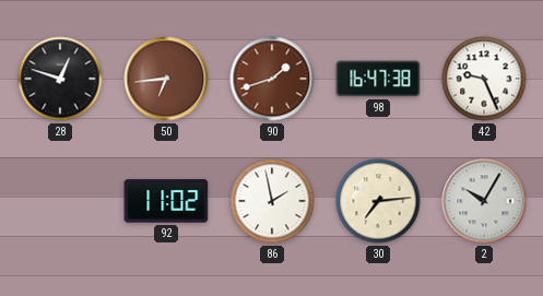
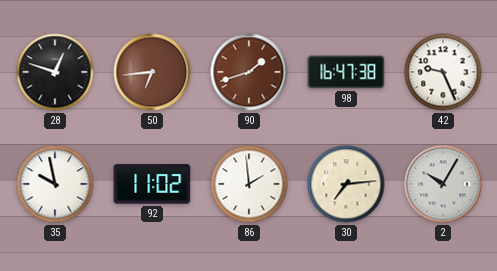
35: none -> 9:58
86: 1:58 -> 1:59
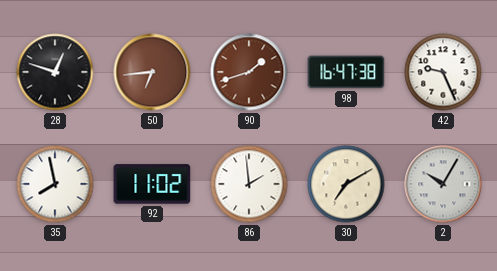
35: 9:58 -> 7:58
30: 7:14 -> 7:10
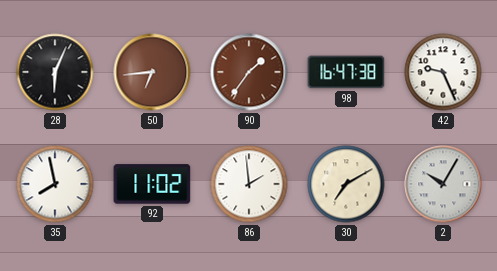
28: 12:48 -> 6:04
90: 1:42 -> 1:36
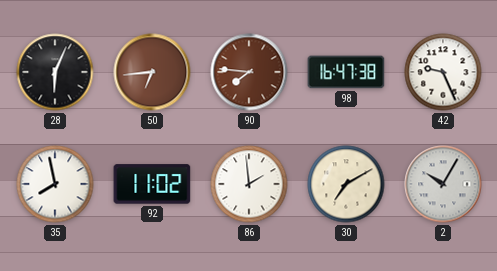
90: 1:36 -> 7:46
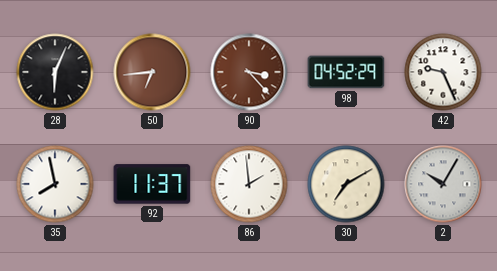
90: 7:46 -> 3:23
98: 16:47 -> 04:52
92: 11:02 -> 11:37
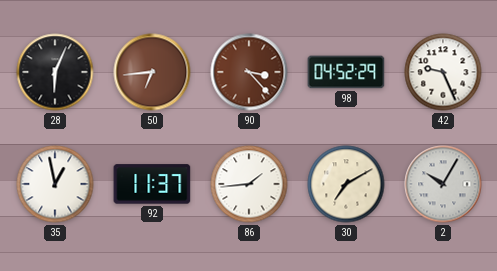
35: 7:58 -> 12:58
86: 1:59 -> 1:44
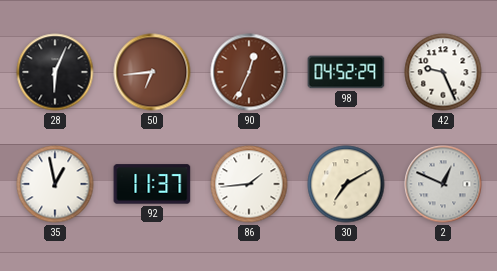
90: 3:23 -> 12:34
2: 10:05 -> 12:49
